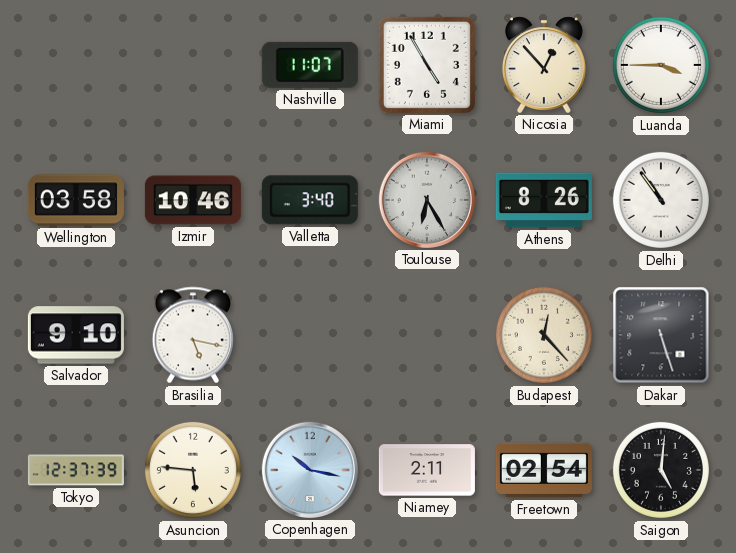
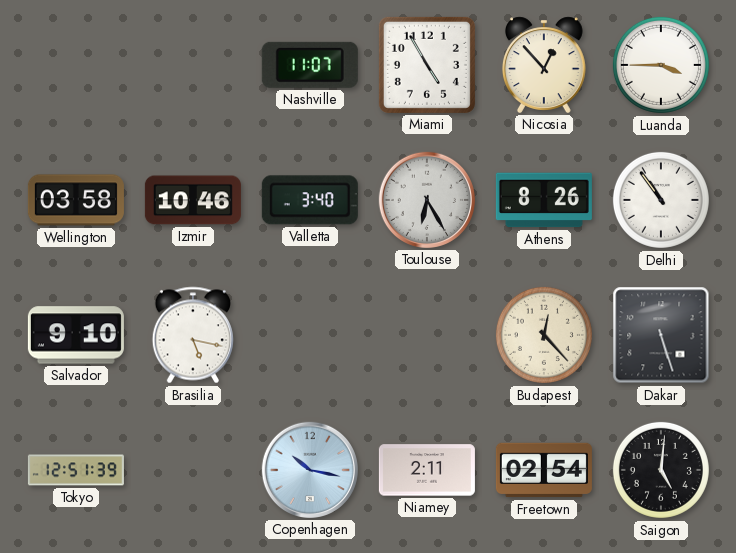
Tokyo: 12:37 -> 12:51
Asuncion: 5:46 -> none
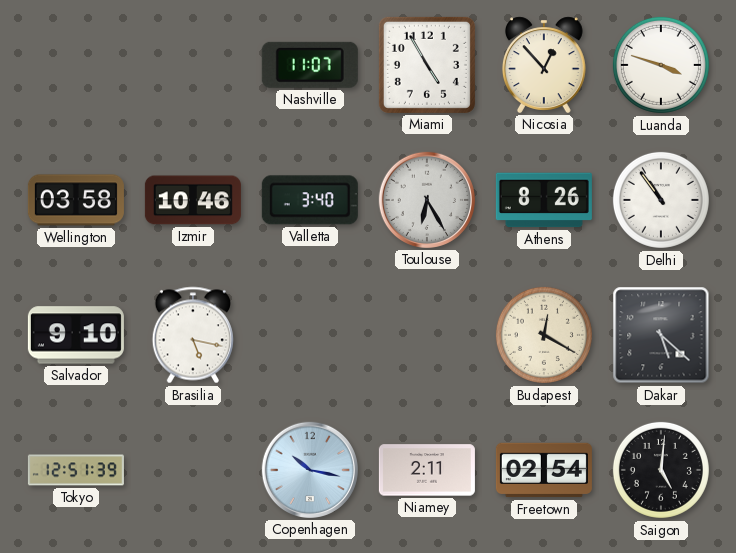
Luanda: 3:45 -> 3:48
Budapest: 12:23 -> 12:20
Dakar: 5:27 -> 5:22
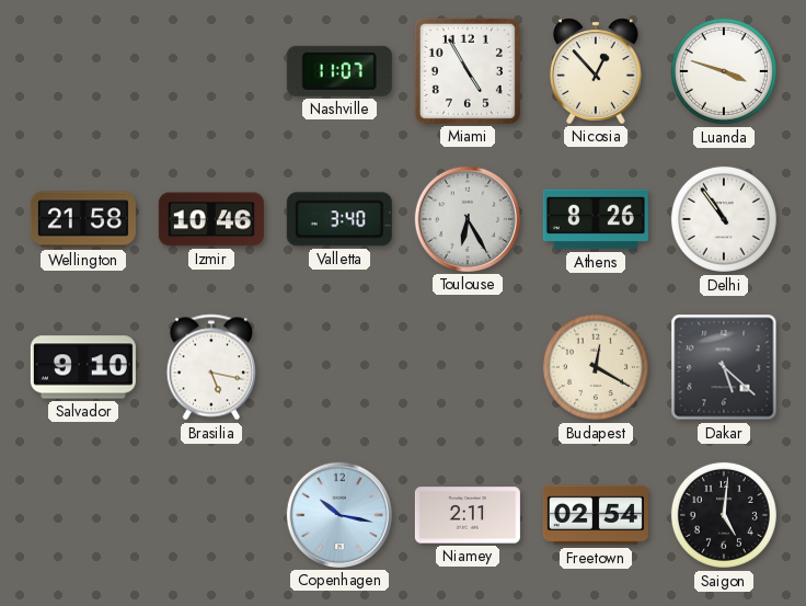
Wellington: 03:58 -> 21:58
Tokyo: 12:51 -> none
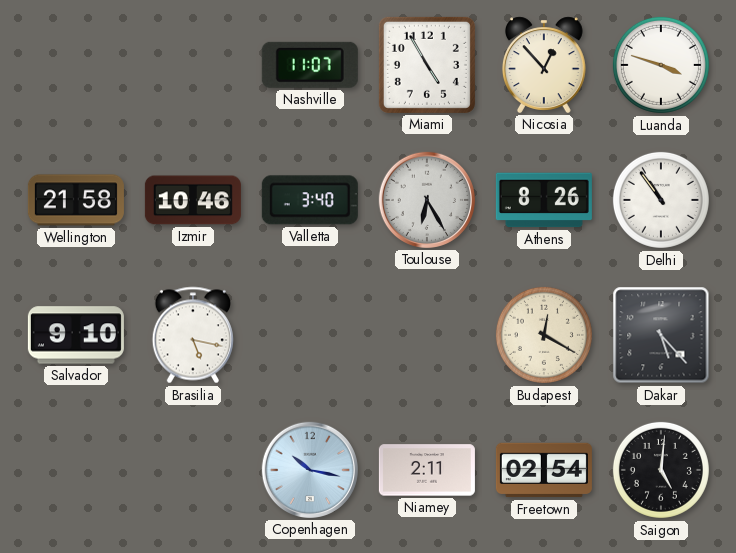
Dakar: 5:22 -> 5:23
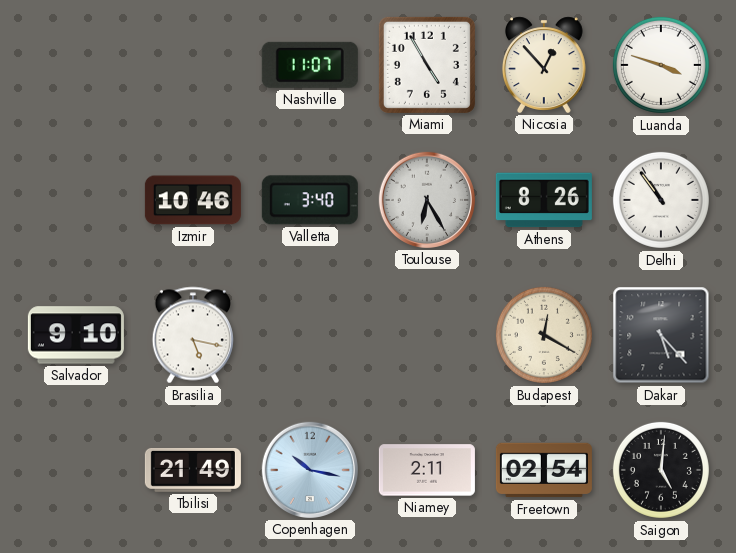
Wellington: 21:58 -> none
Tbilisi: none -> 21:49
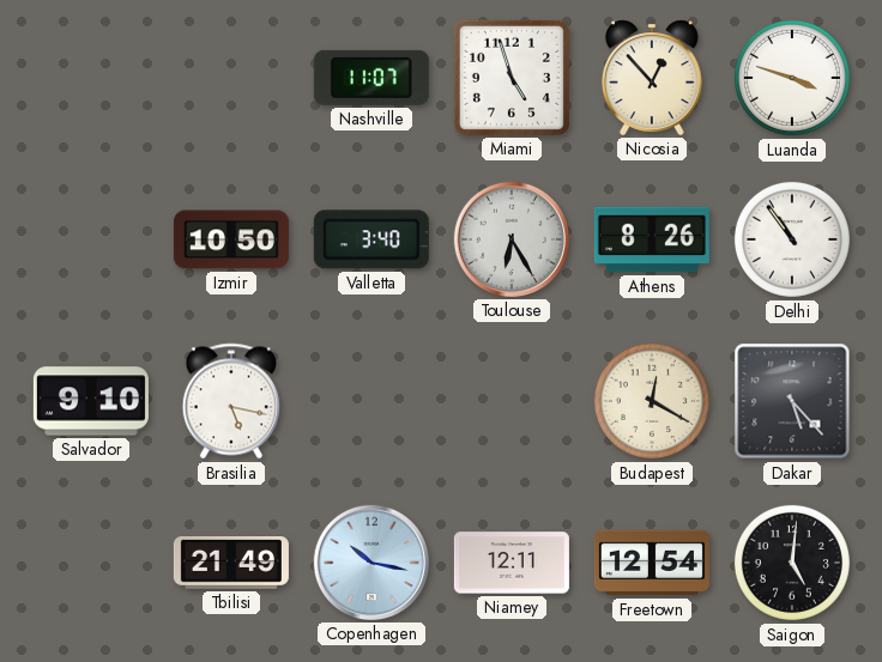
Miami: 4:55 -> 4:57
Izmir: 10:46 -> 10:50
Niamey: 2:11 -> 12:11
Freetown: 02:54 -> 12:54
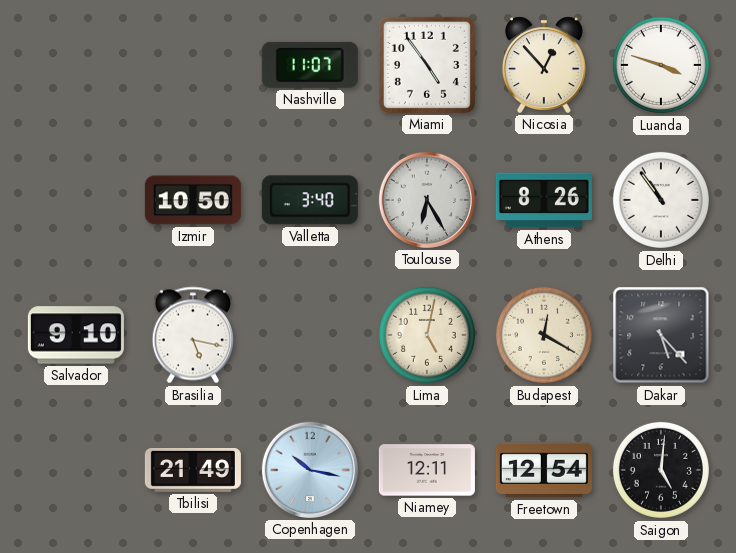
Miami: 4:57 -> 4:54
Lima: none -> 5:02
